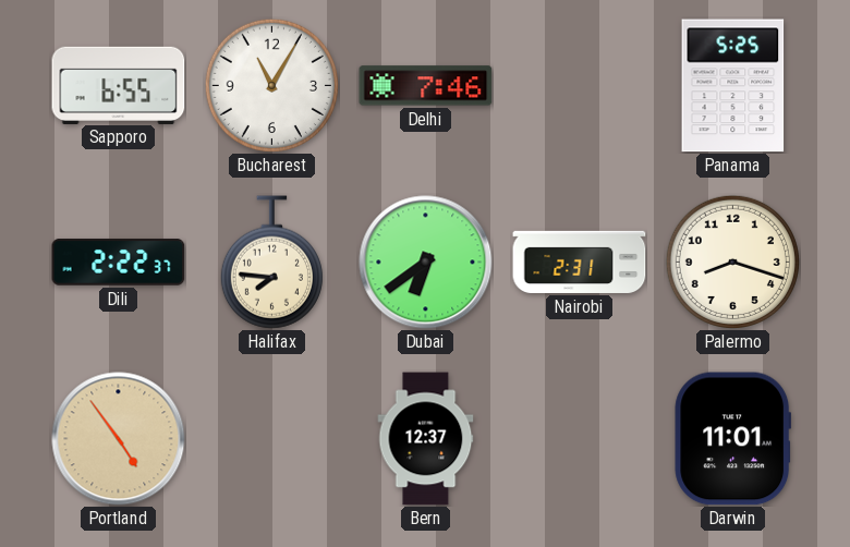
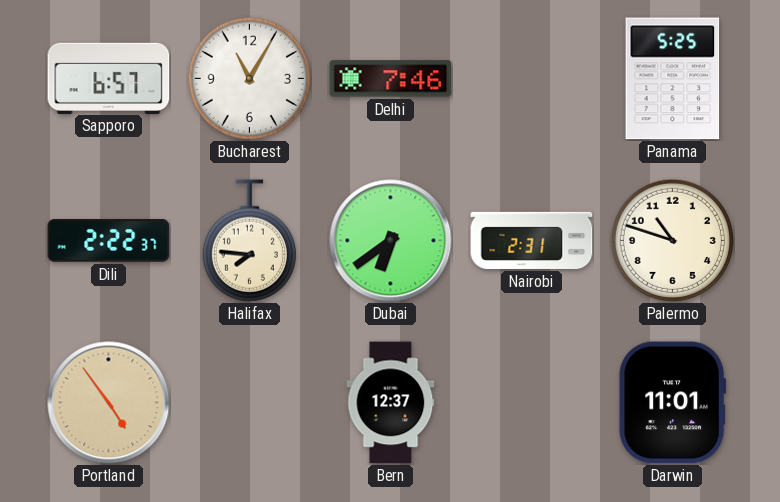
Sapporo: 6:55 -> 6:57
Palermo: 8:18 -> 10:48
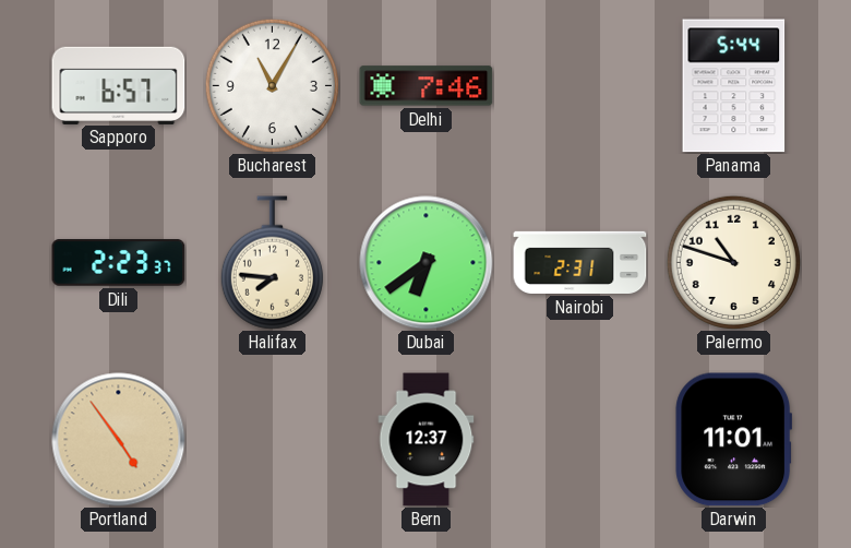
Panama: 5:25 -> 5:44
Dili: 2:22 -> 2:23
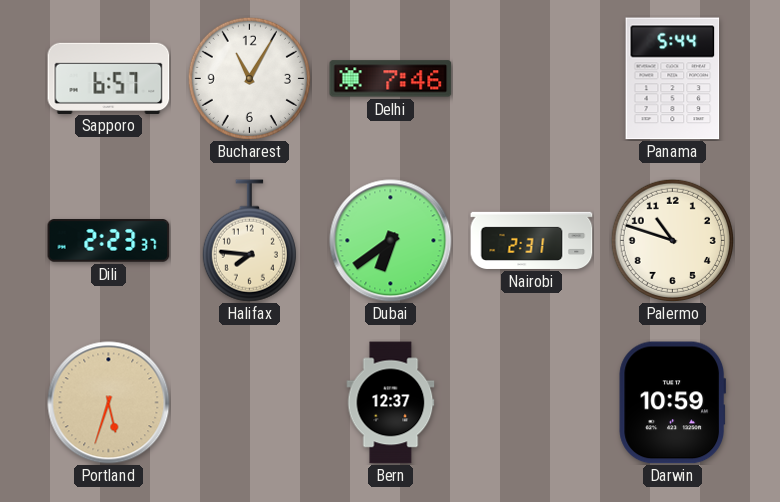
Portland: 4:54 -> 5:33
Darwin: 11:01 -> 10:59
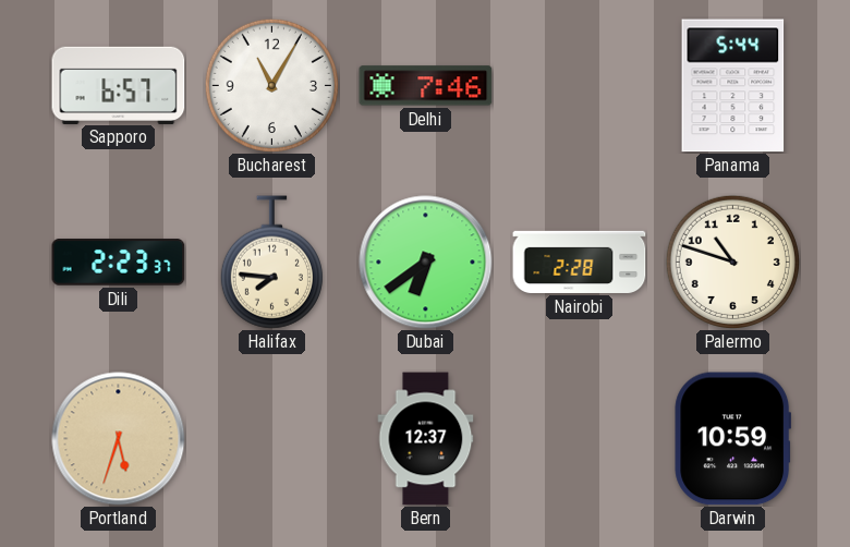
Nairobi: 2:31 -> 2:28
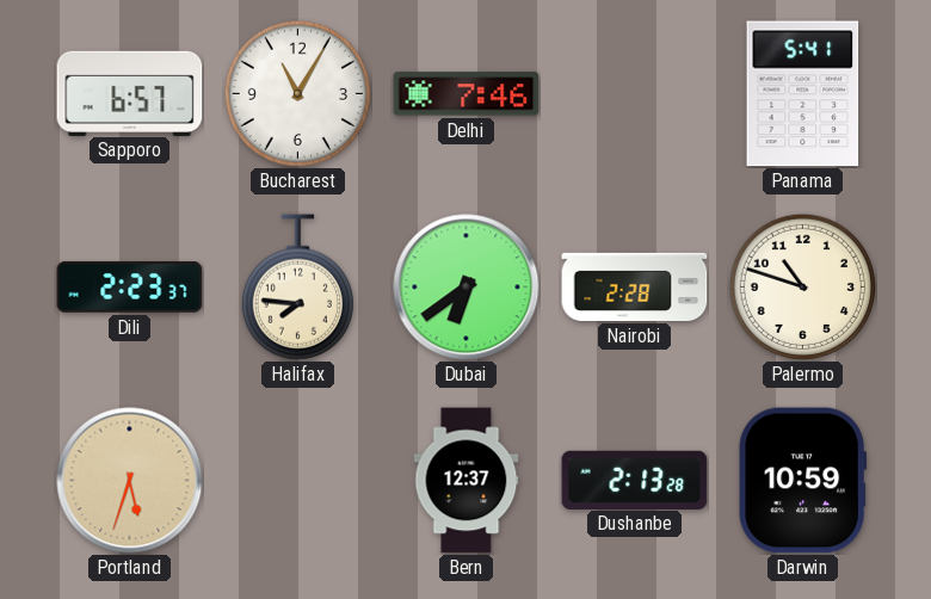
Panama: 5:44 -> 5:41
Dushanbe: none -> 2:13
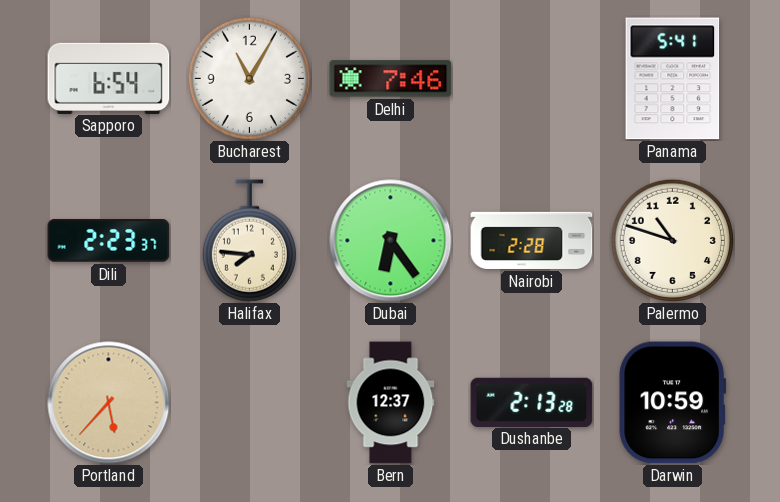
Sapporo: 6:57 -> 6:54
Dubai: 6:39 -> 6:24
Portland: 5:33 -> 5:37
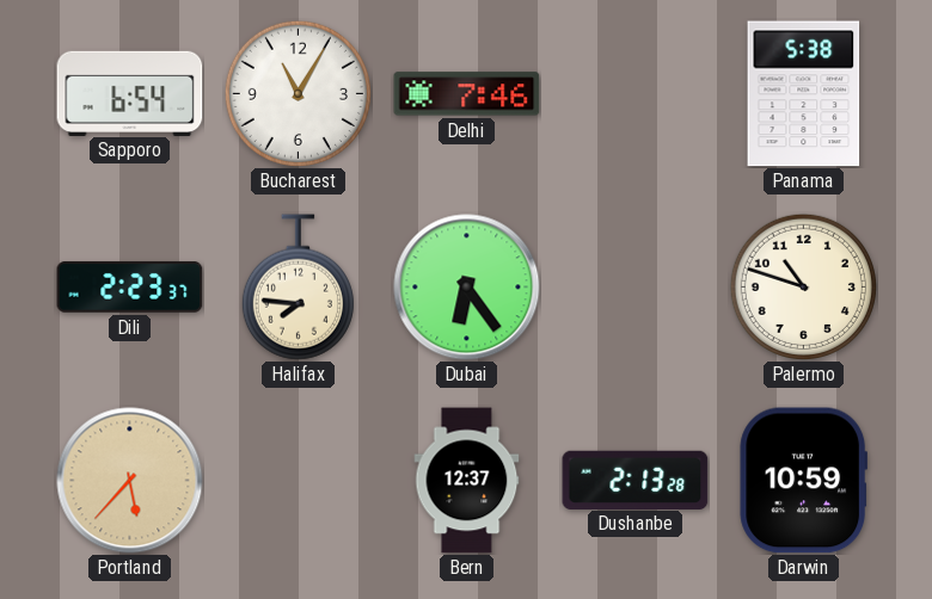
Panama: 5:41 -> 5:38
Nairobi: 2:28 -> none
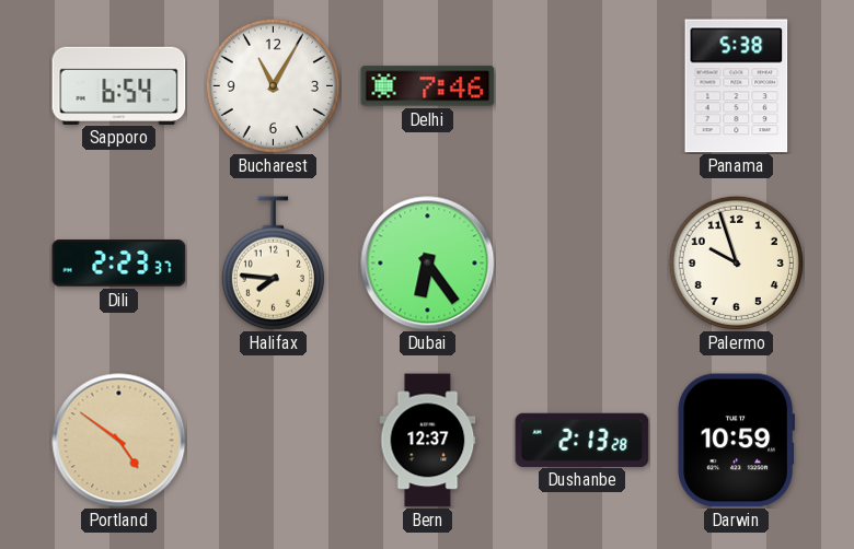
Palermo: 10:48 -> 9:57
Portland: 5:37 -> 4:51
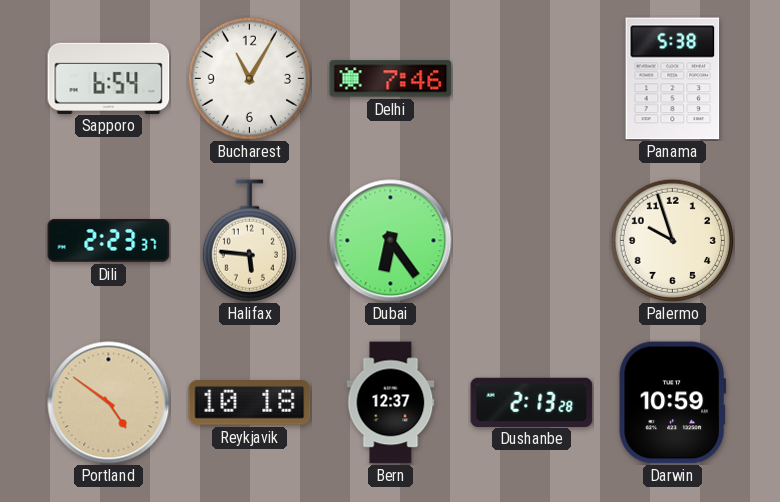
Halifax: 7:46 -> 5:46
Reykjavik: none -> 10:18
